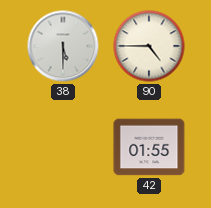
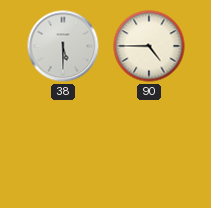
42: 01:55 -> none
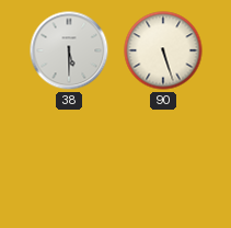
90: 4:45 -> 5:27
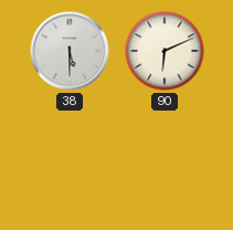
90: 5:27 -> 6:11
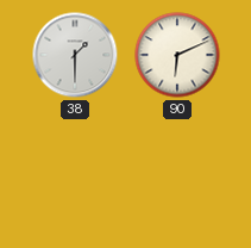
38: 5:30 -> 1:30
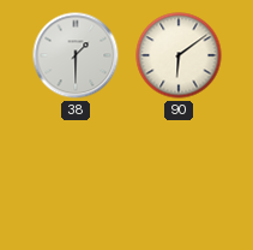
90: 6:11 -> 6:09
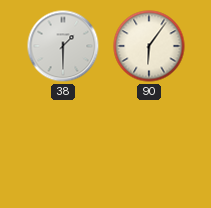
90: 6:09 -> 6:06
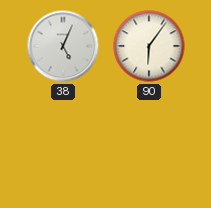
38: 1:30 -> 5:04
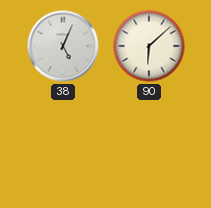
90: 6:06 -> 6:08
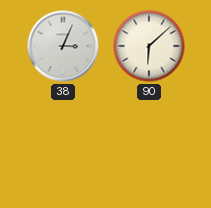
38: 5:04 -> 3:04
